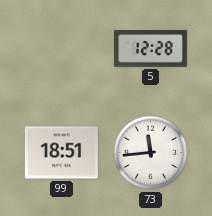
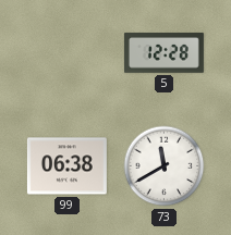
99: 18:51 -> 06:38
73: 11:44 -> 11:40
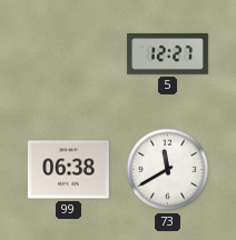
5: 12:28 -> 12:27
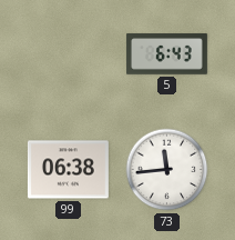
5: 12:27 -> 6:43
73: 11:40 -> 11:44
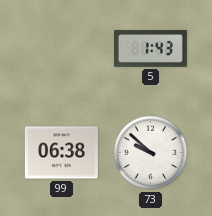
5: 6:43 -> 1:43
73: 11:44 -> 9:52
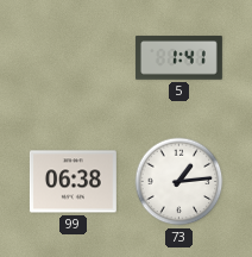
5: 1:43 -> 1:41
73: 9:52 -> 1:14
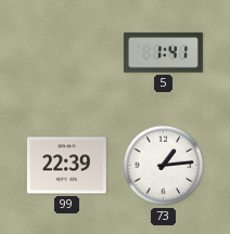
99: 06:38 -> 22:39
